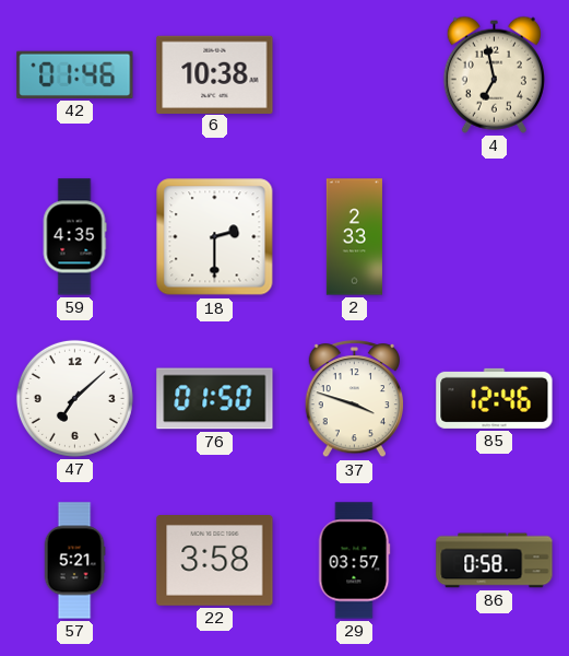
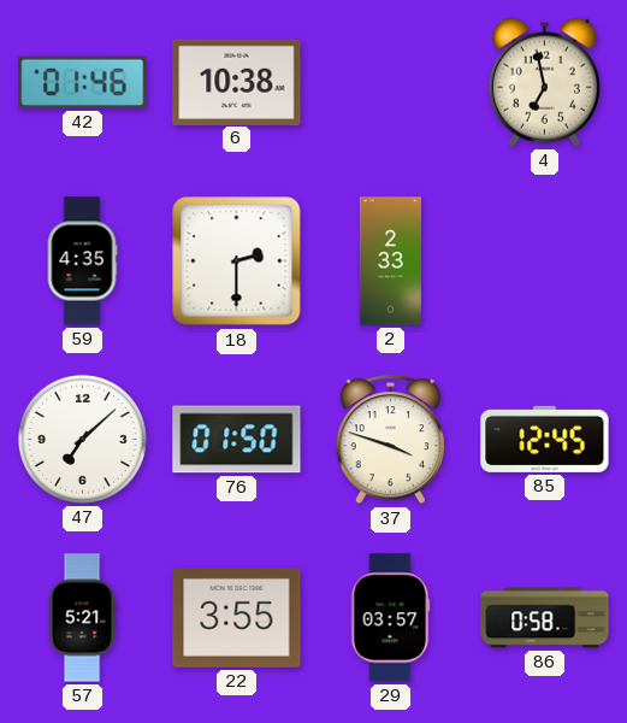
85: 12:46 -> 12:45
22: 3:58 -> 3:55
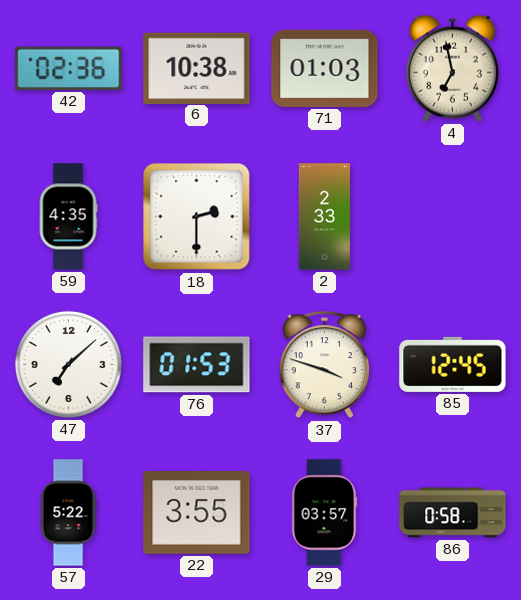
42: 01:46 -> 02:36
71: none -> 01:03
76: 01:50 -> 01:53
57: 5:21 -> 5:22
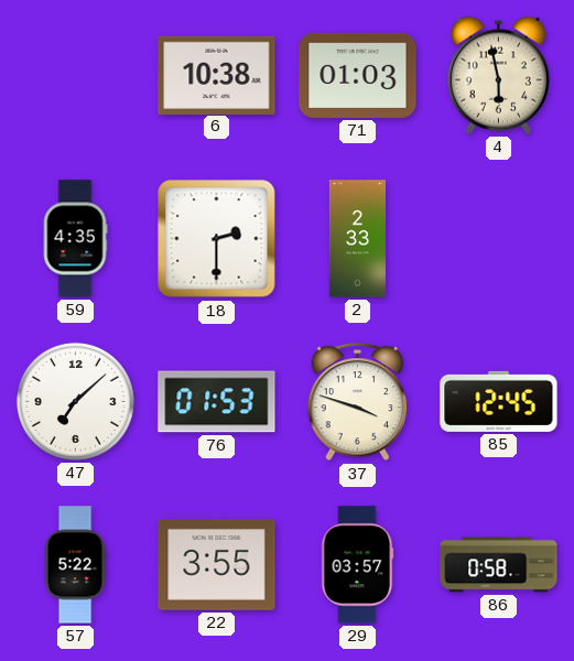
42: 02:36 -> none
4: 6:58 -> 5:58
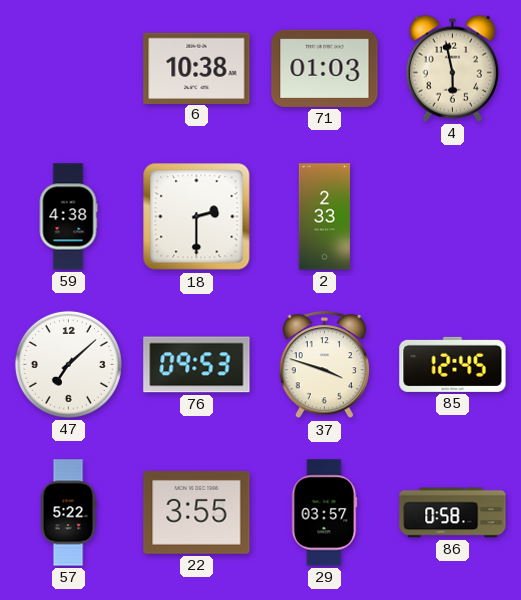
59: 4:35 -> 4:38
76: 01:53 -> 09:53
